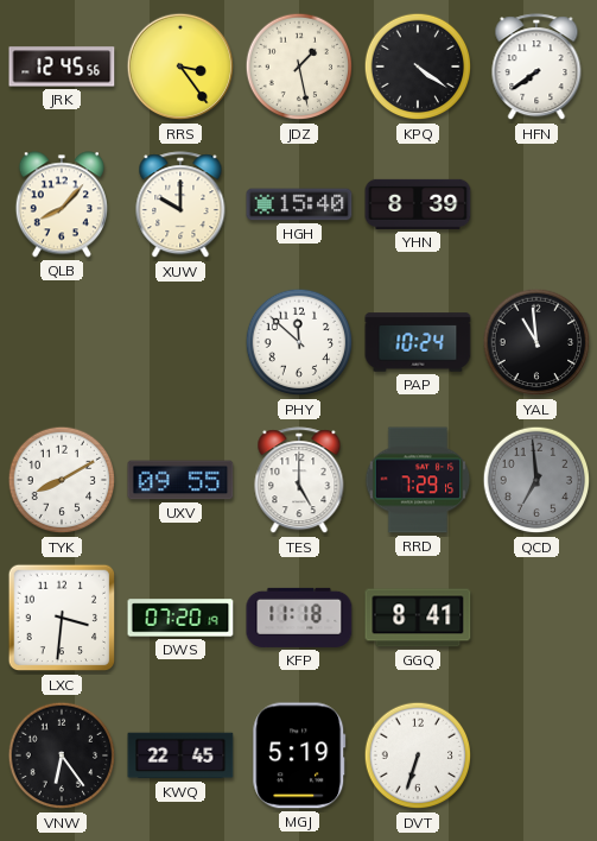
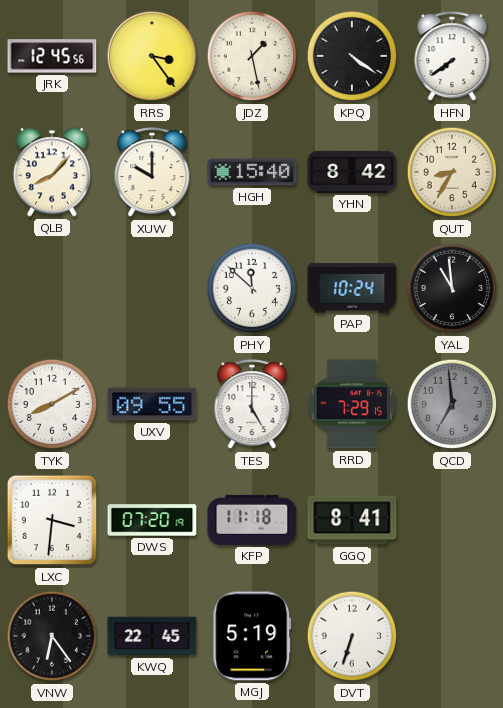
YHN: 8:39 -> 8:42
QUT: none -> 8:35
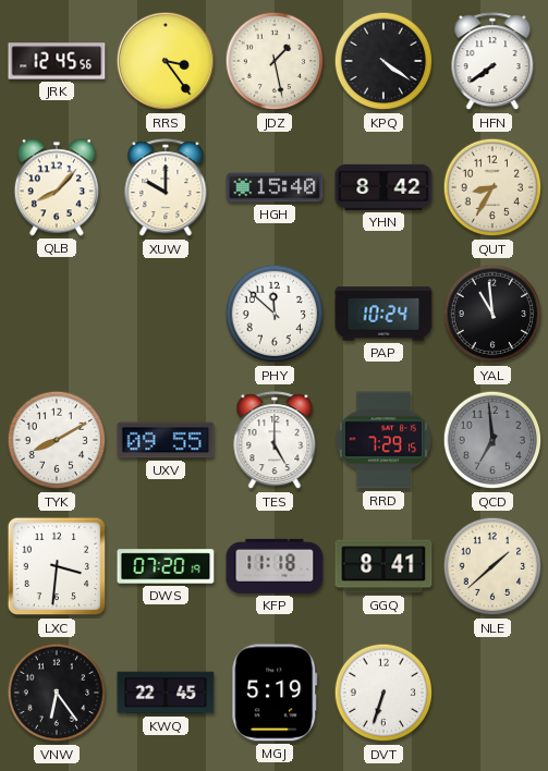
NLE: none -> 1:38
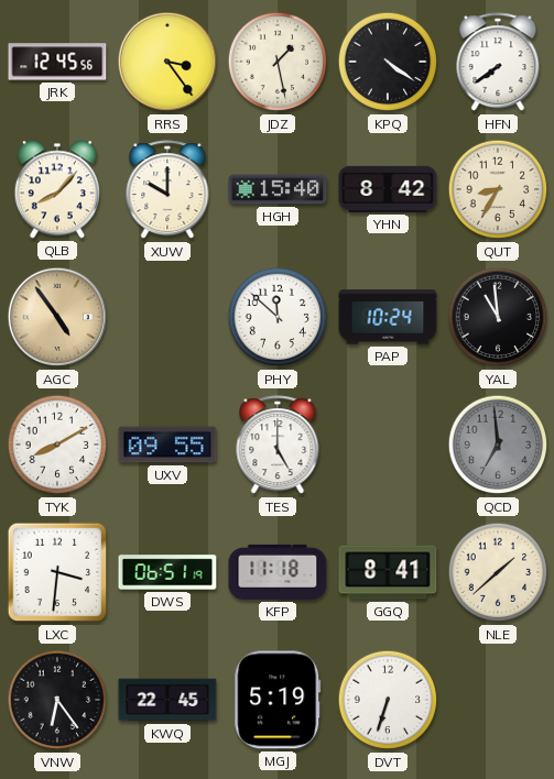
AGC: none -> 4:54
RRD: 7:29 -> none
DWS: 07:20 -> 06:51
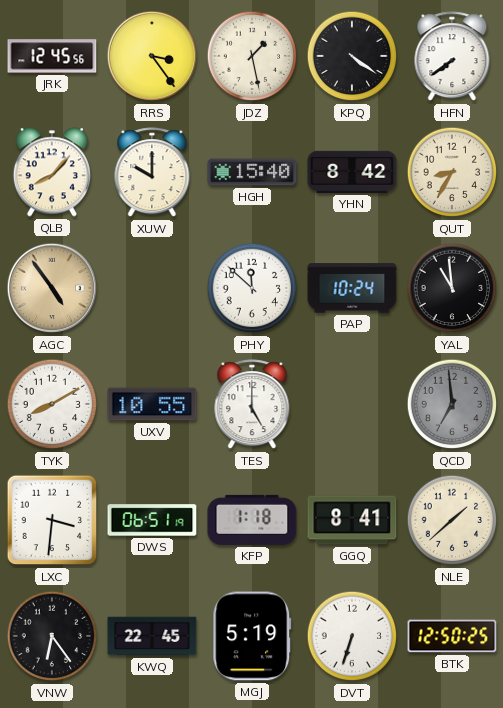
UXV: 09:55 -> 10:55
KFP: 11:18 -> 1:18
BTK: none -> 12:50
